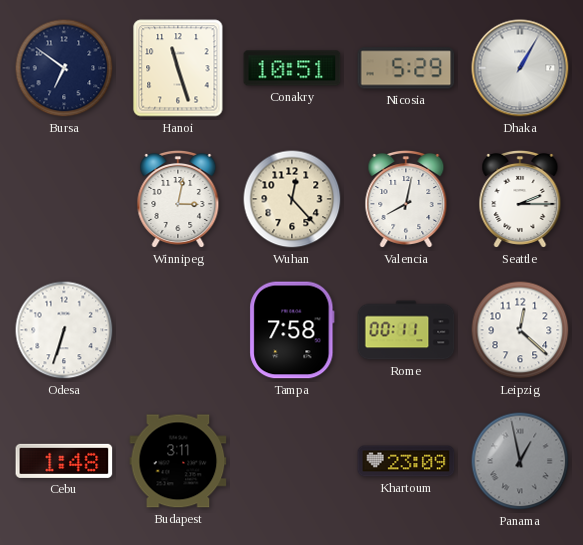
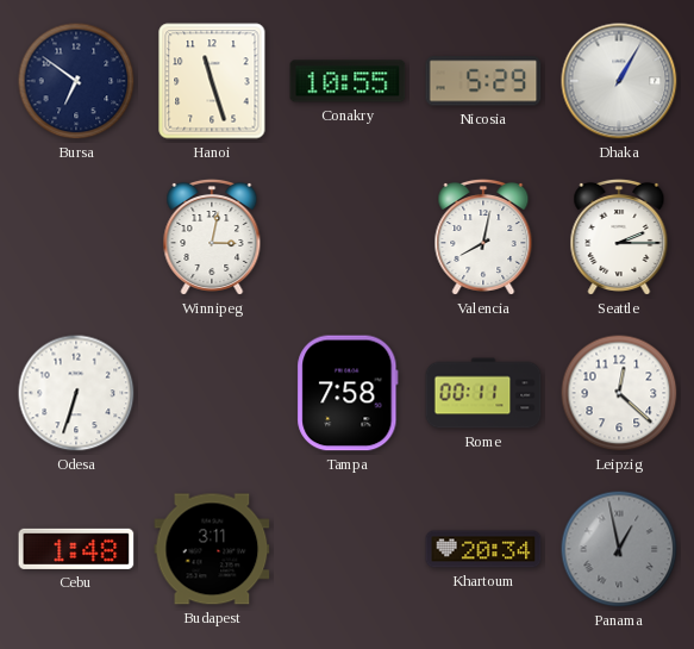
Conakry: 10:51 -> 10:55
Wuhan: 12:23 -> none
Khartoum: 23:09 -> 20:34
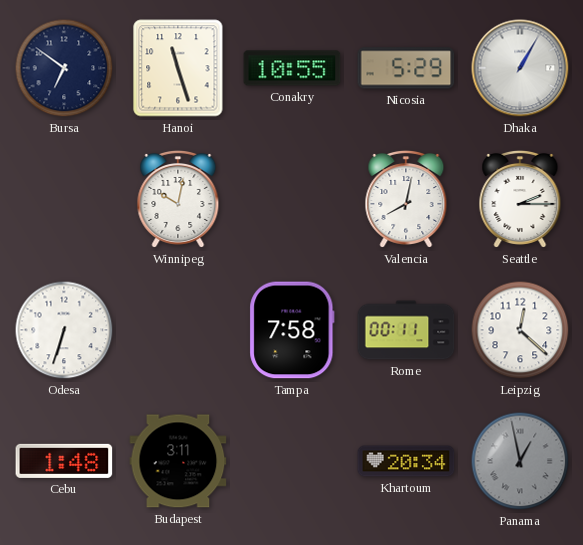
Winnipeg: 3:02 -> 10:02
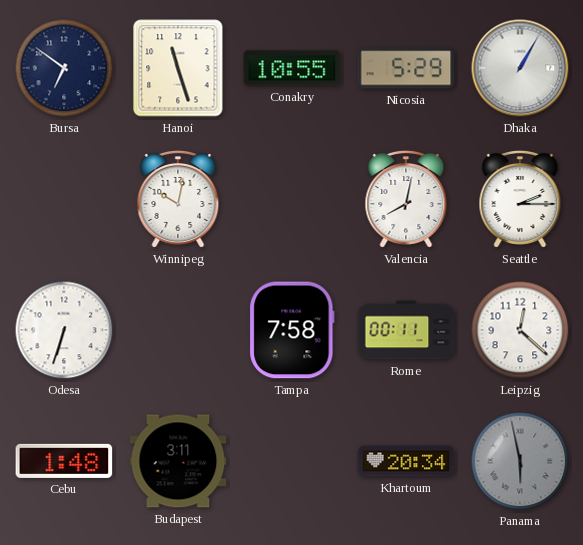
Panama: 12:58 -> 5:58
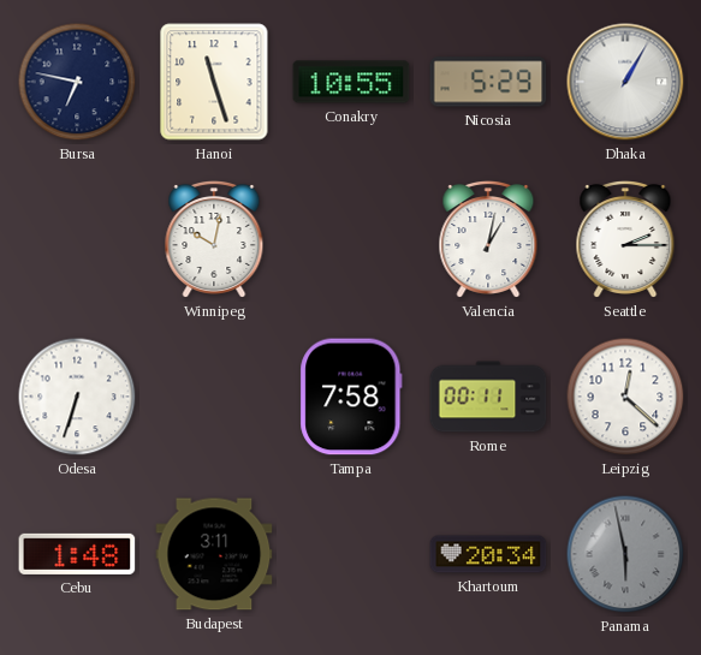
Bursa: 6:51 -> 6:47
Valencia: 8:02 -> 1:02
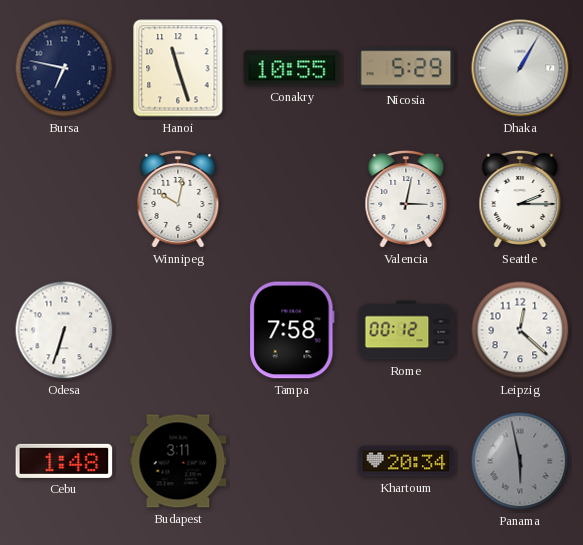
Valencia: 1:02 -> 3:02
Rome: 00:11 -> 00:12
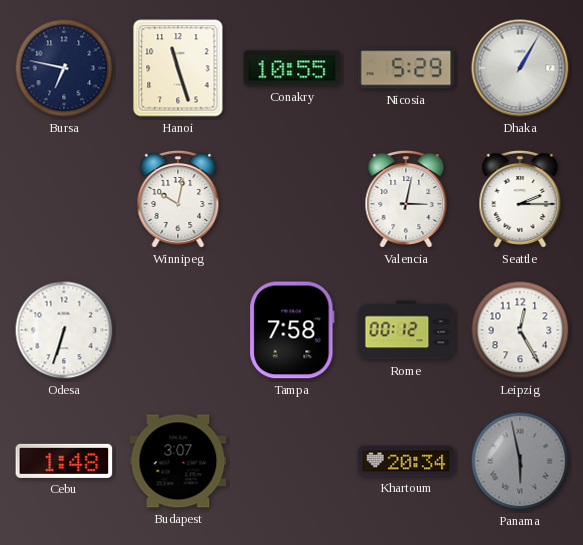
Leipzig: 12:22 -> 12:25
Budapest: 3:11 -> 3:07
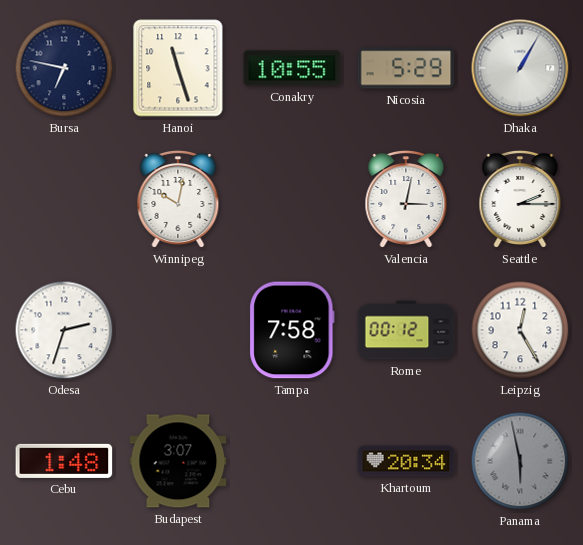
Odesa: 6:33 -> 2:33
